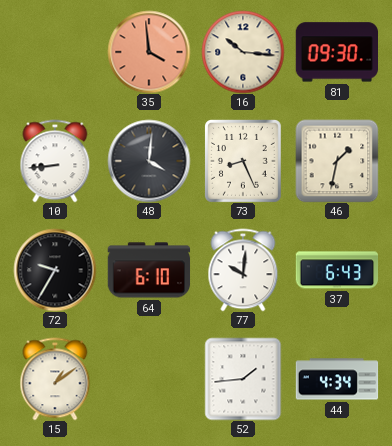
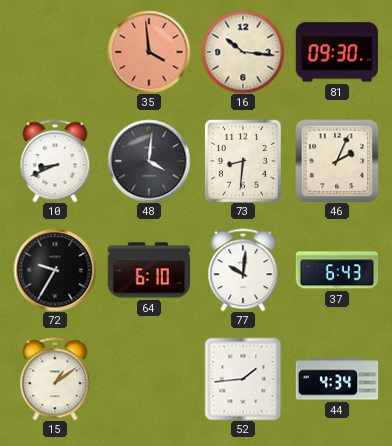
10: 8:44 -> 8:41
73: 8:26 -> 8:31
46: 1:32 -> 2:04
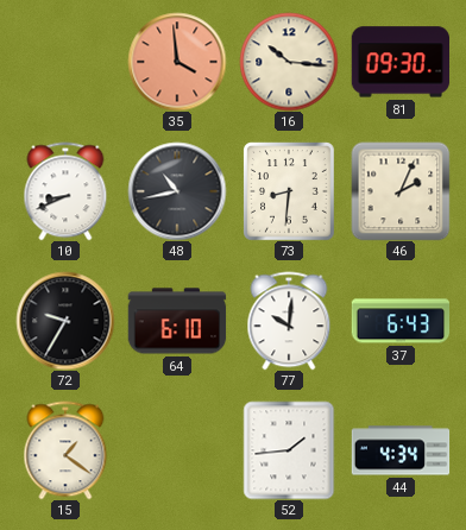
48: 4:01 -> 10:43
15: 1:09 -> 1:21
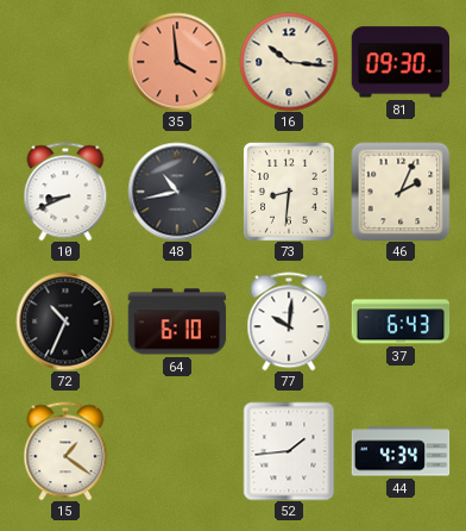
72: 9:35 -> 10:34
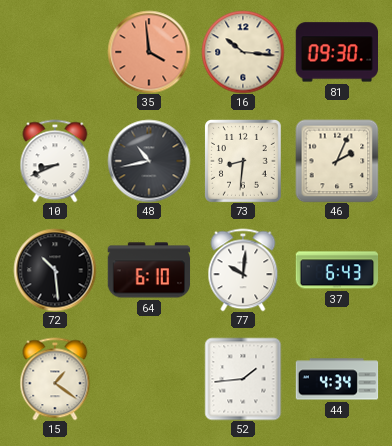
72: 10:34 -> 10:29
